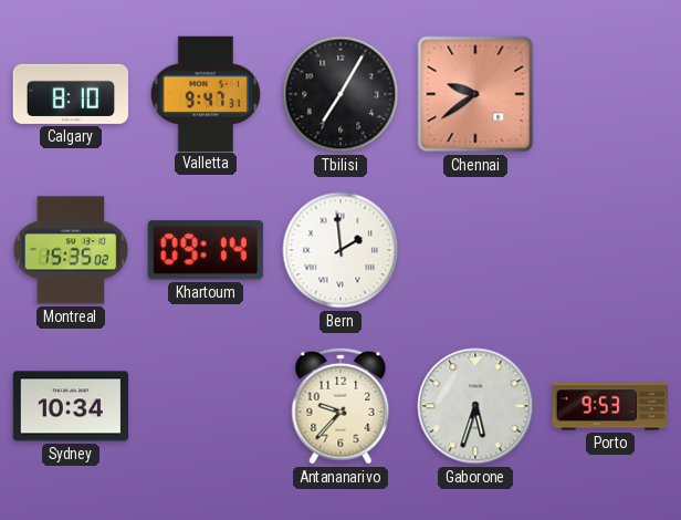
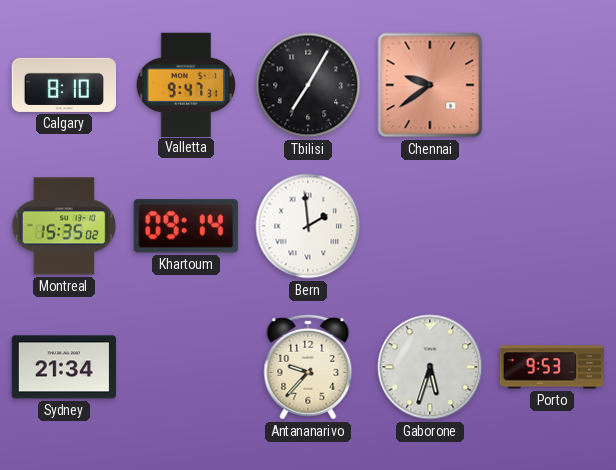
Sydney: 10:34 -> 21:34
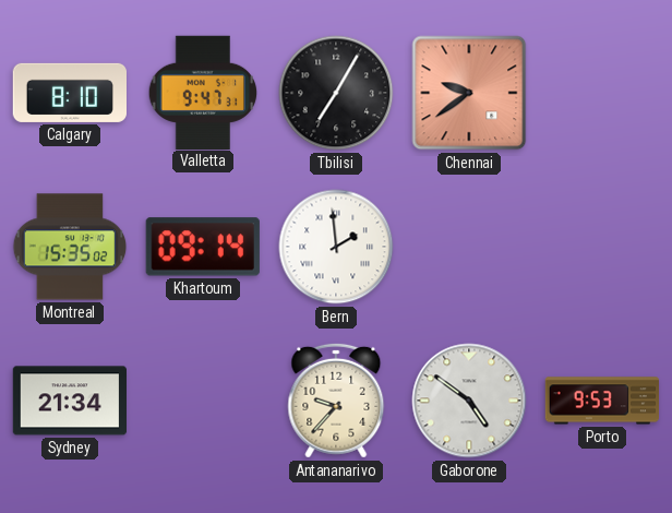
Gaborone: 5:33 -> 4:51
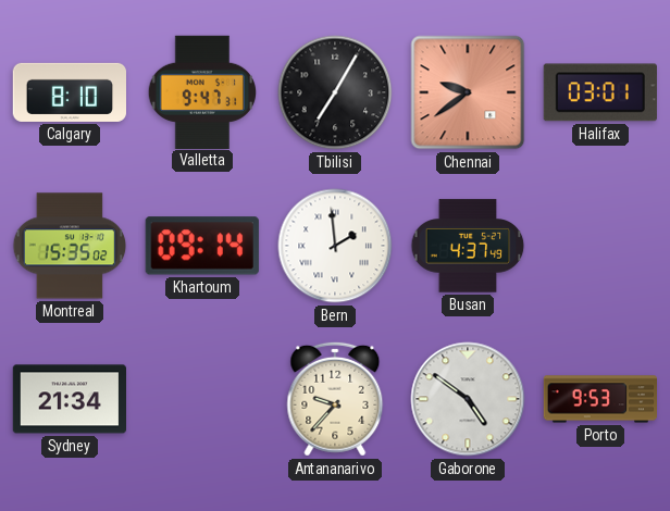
Halifax: none -> 03:01
Busan: none -> 4:37
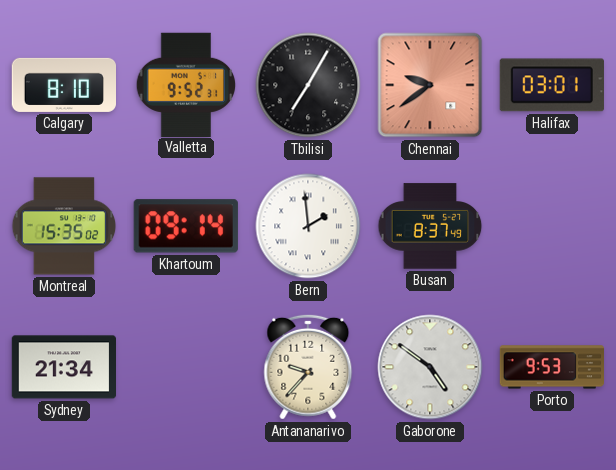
Valletta: 9:47 -> 9:52
Busan: 4:37 -> 8:37
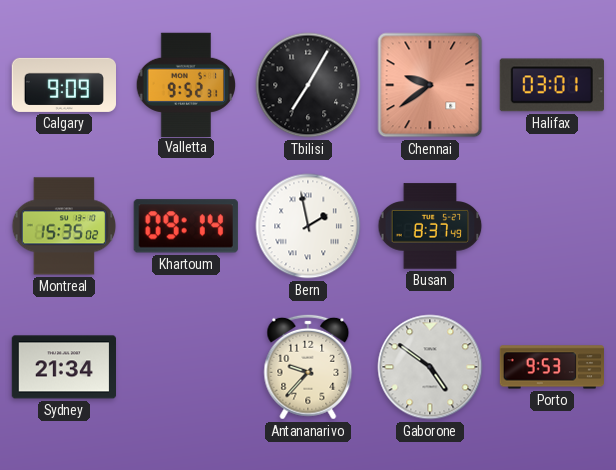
Calgary: 8:10 -> 9:09
Bern: 1:59 -> 1:58
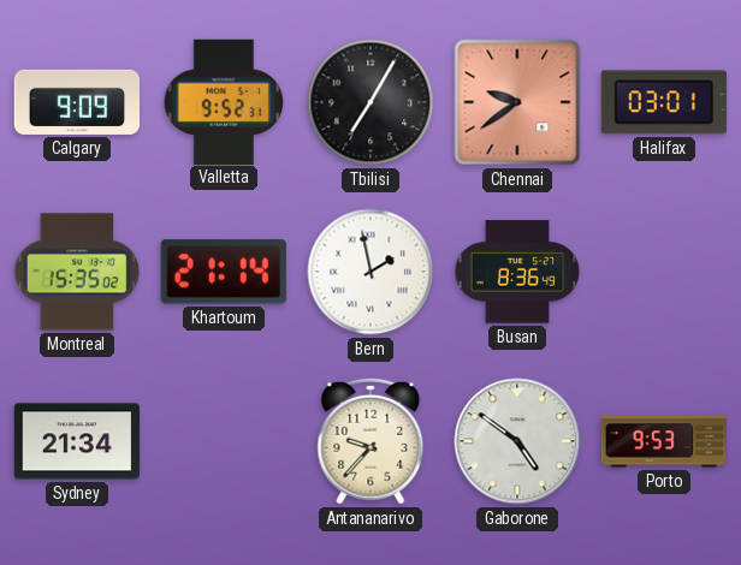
Khartoum: 09:14 -> 21:14
Busan: 8:37 -> 8:36
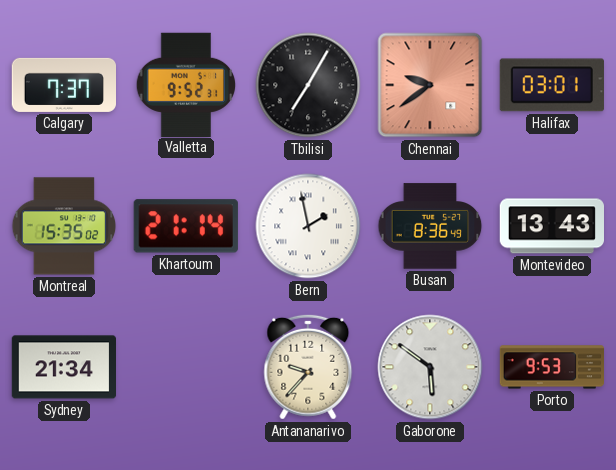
Calgary: 9:09 -> 7:37
Montevideo: none -> 13:43
Gaborone: 4:51 -> 5:51
